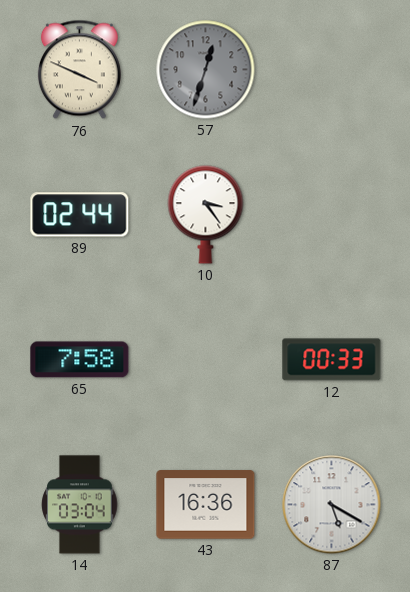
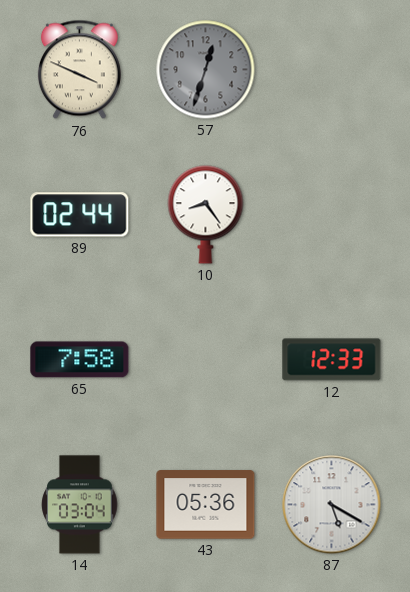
10: 3:24 -> 8:24
12: 00:33 -> 12:33
43: 16:36 -> 05:36
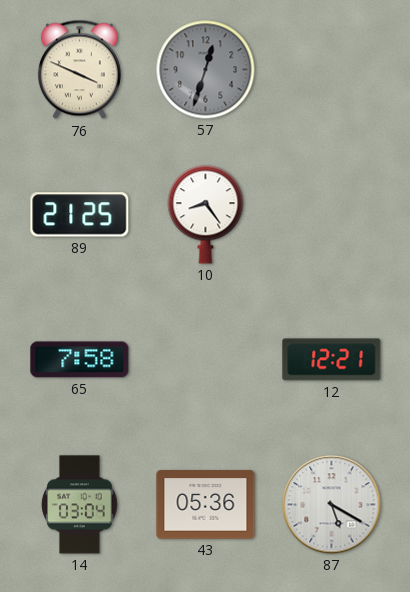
89: 02:44 -> 21:25
12: 12:33 -> 12:21
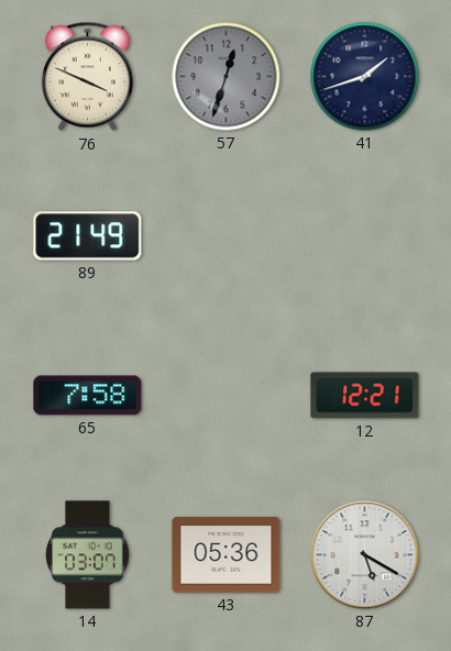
41: none -> 1:42
89: 21:25 -> 21:49
10: 8:24 -> none
14: 03:04 -> 03:07
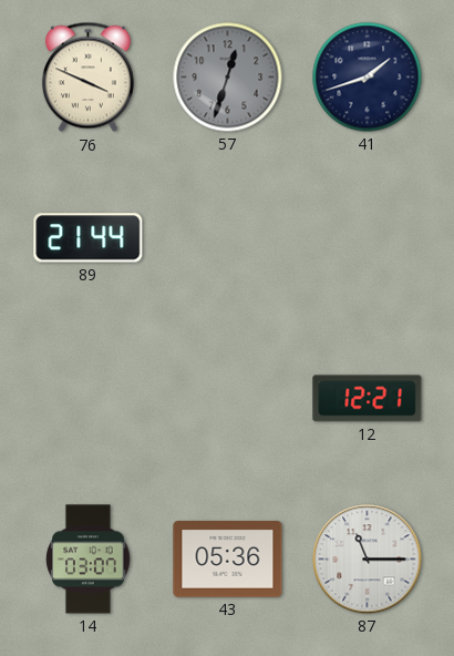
89: 21:49 -> 21:44
65: 7:58 -> none
87: 5:20 -> 11:15
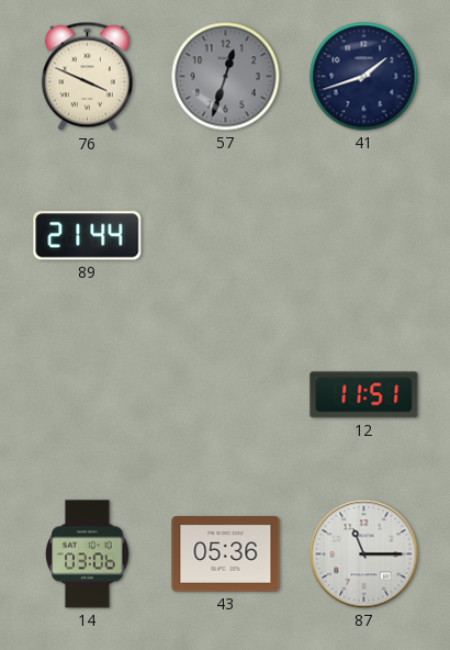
12: 12:21 -> 11:51
14: 03:07 -> 03:06
